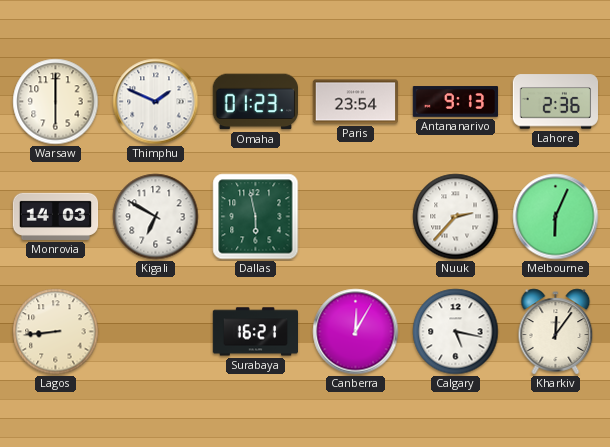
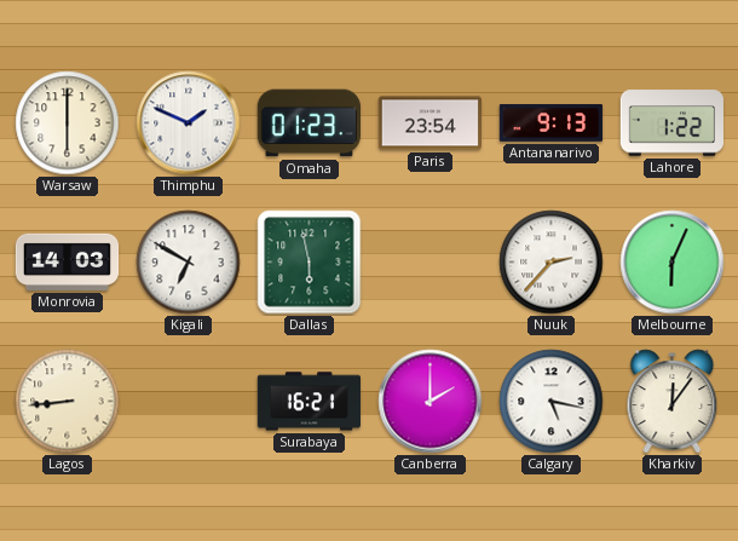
Lahore: 2:36 -> 1:22
Canberra: 12:05 -> 2:00
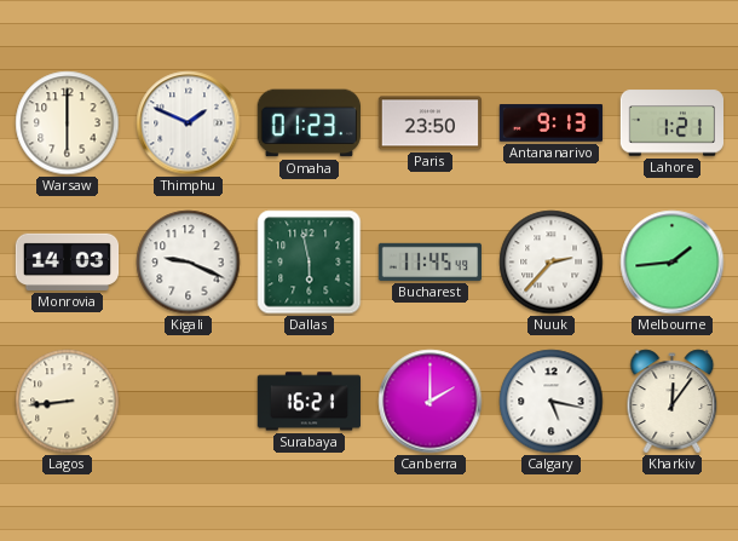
Paris: 23:54 -> 23:50
Lahore: 1:22 -> 1:21
Kigali: 6:50 -> 9:19
Bucharest: none -> 11:45
Melbourne: 6:04 -> 1:44
